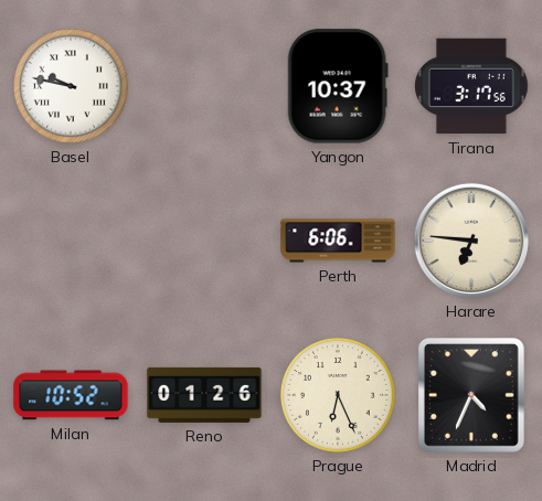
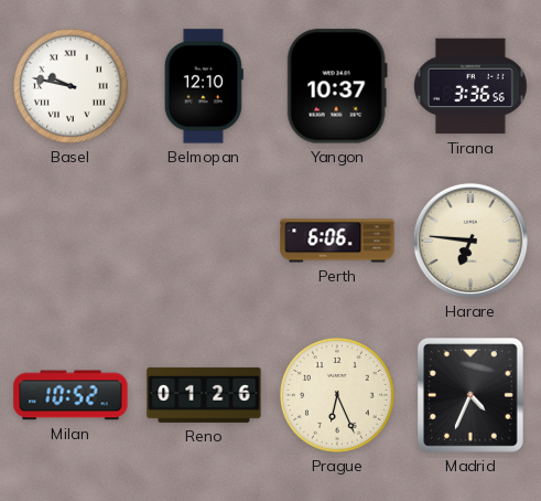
Belmopan: none -> 12:10
Tirana: 3:17 -> 3:36
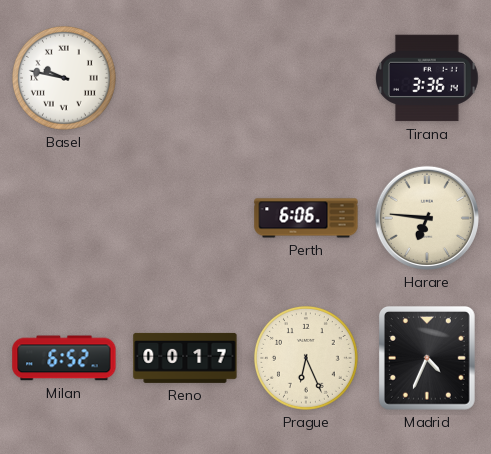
Belmopan: 12:10 -> none
Yangon: 10:37 -> none
Tirana: 3:36:56 -> 3:36:14
Milan: 10:52 -> 6:52
Reno: 01:26 -> 00:17
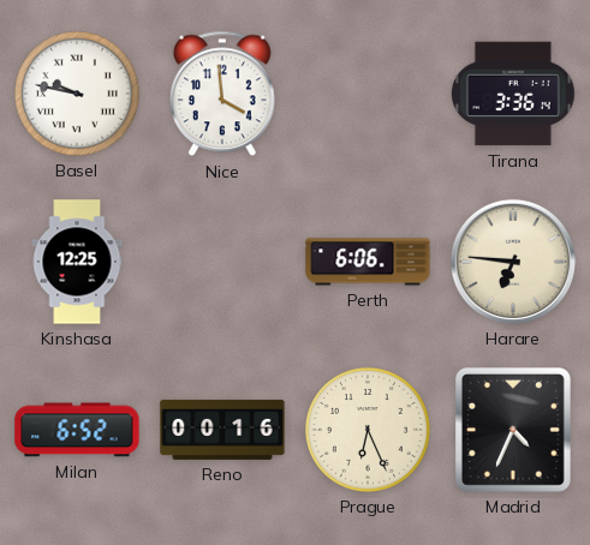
Nice: none -> 3:59
Kinshasa: none -> 12:25
Reno: 00:17 -> 00:16
